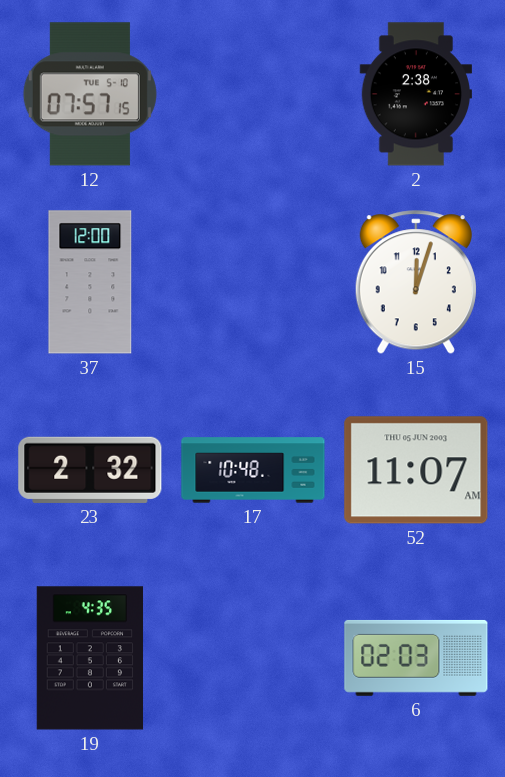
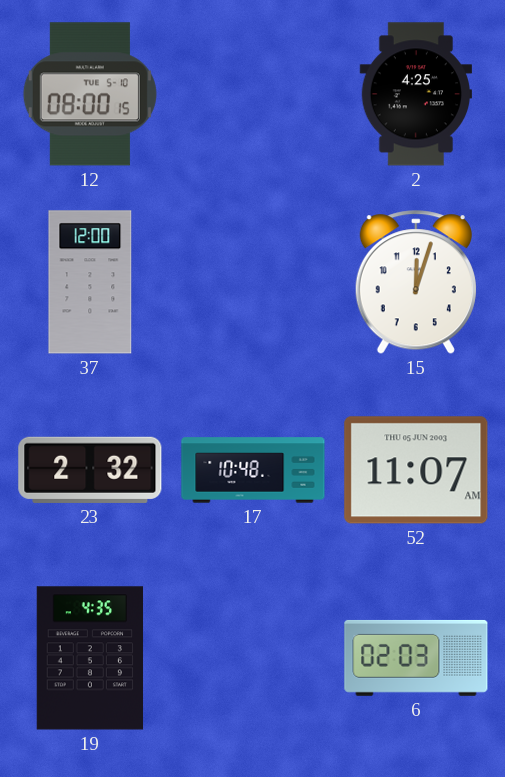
12: 07:57 -> 08:00
2: 2:38 -> 4:25
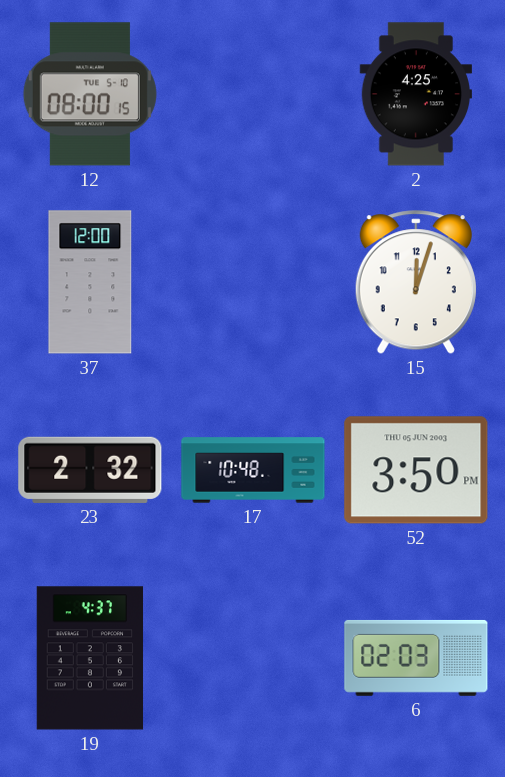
52: 11:07 -> 3:50
19: 4:35 -> 4:37
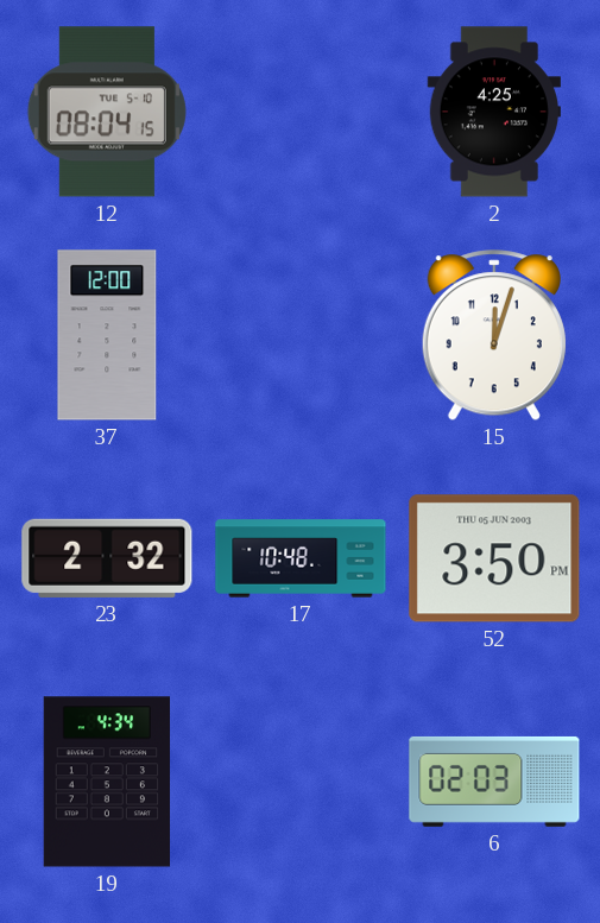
12: 08:00 -> 08:04
19: 4:37 -> 4:34
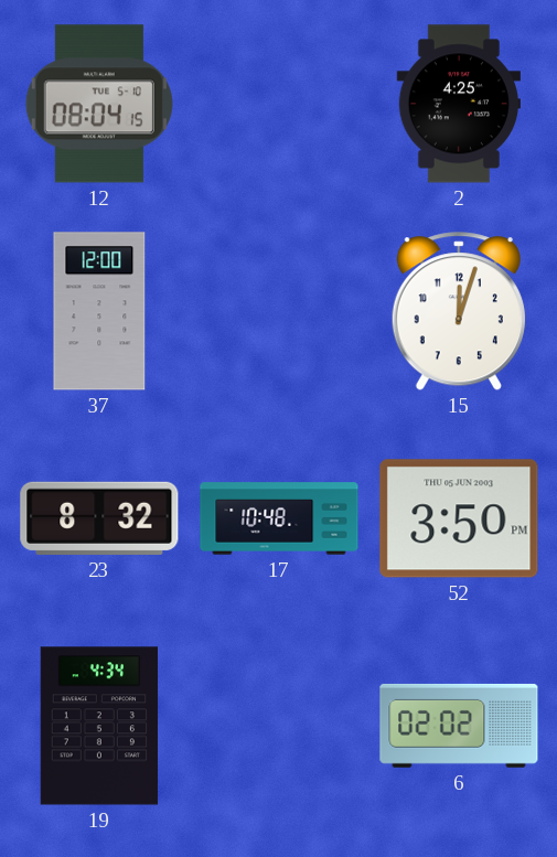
23: 2:32 -> 8:32
6: 02:03 -> 02:02
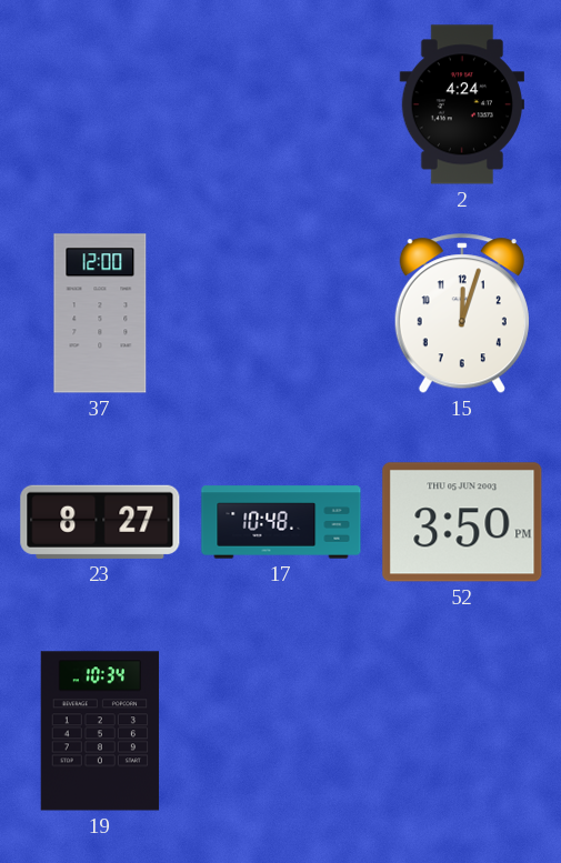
12: 08:04 -> none
2: 4:25 -> 4:24
23: 8:32 -> 8:27
19: 4:34 -> 10:34
6: 02:02 -> none
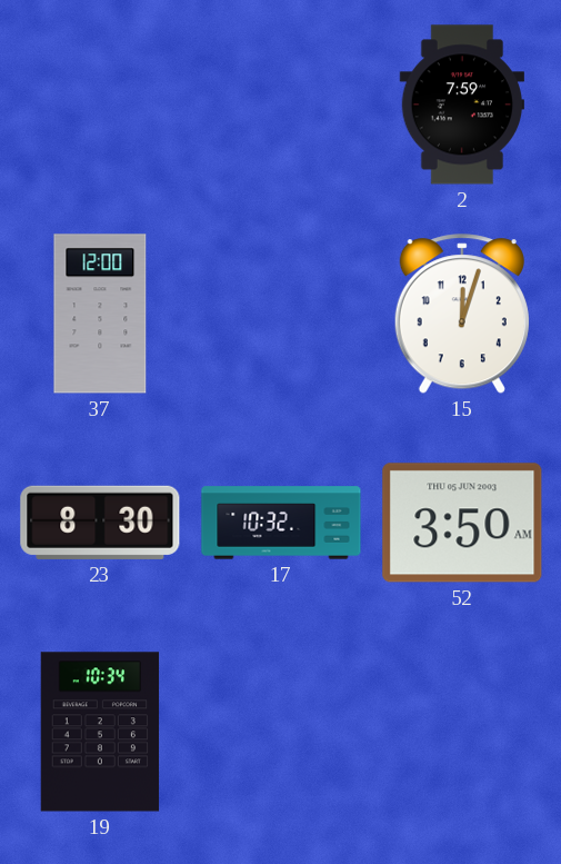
2: 4:24 -> 7:59
23: 8:27 -> 8:30
17: 10:48 -> 10:32
52: 3:50 PM -> 3:50 AM
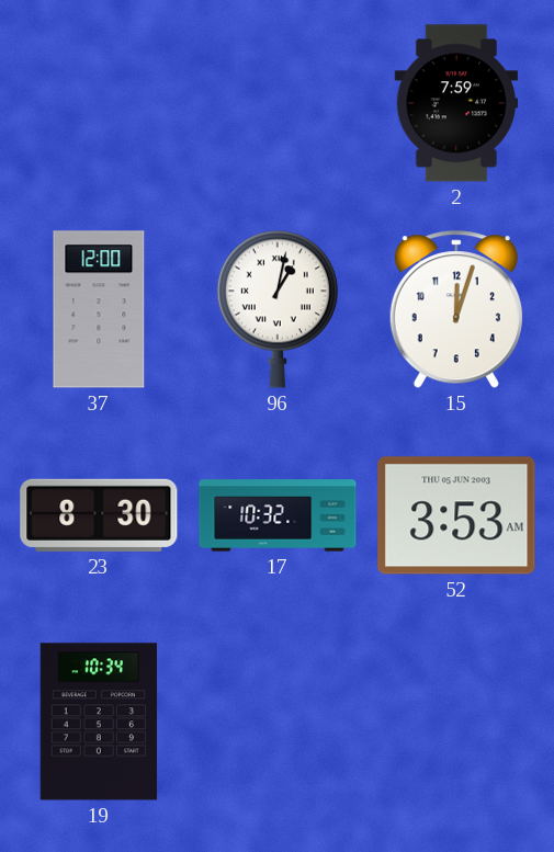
96: none -> 1:02
52: 3:50 -> 3:53
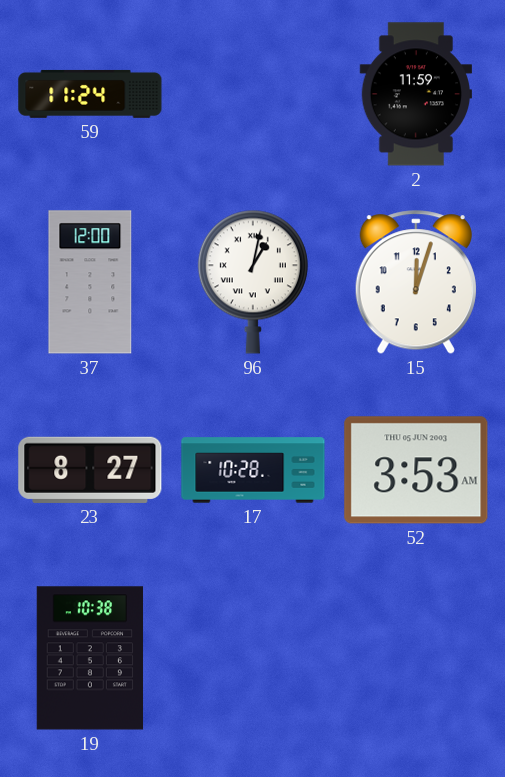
59: none -> 11:24
2: 7:59 -> 11:59
23: 8:30 -> 8:27
17: 10:32 -> 10:28
19: 10:34 -> 10:38
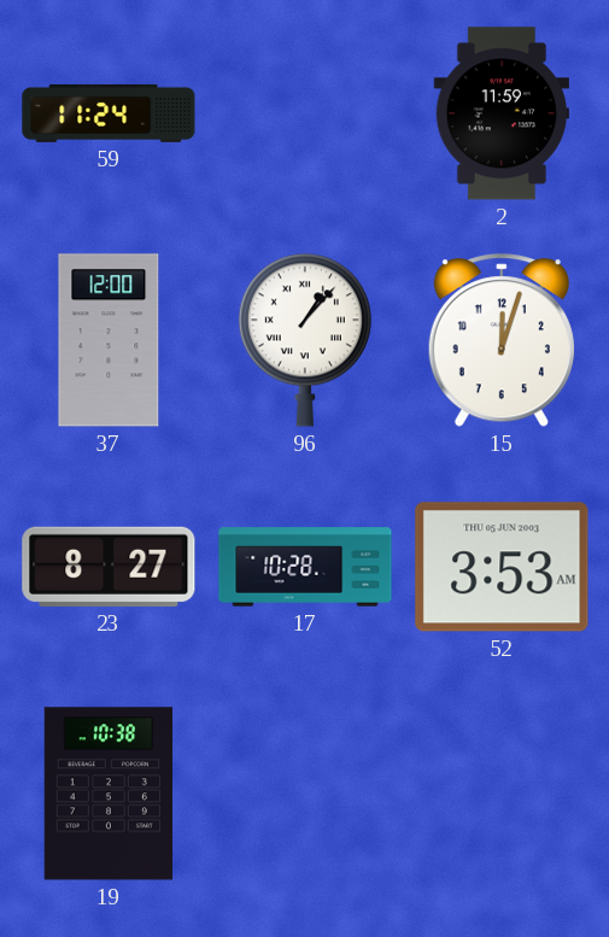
96: 1:02 -> 1:07
